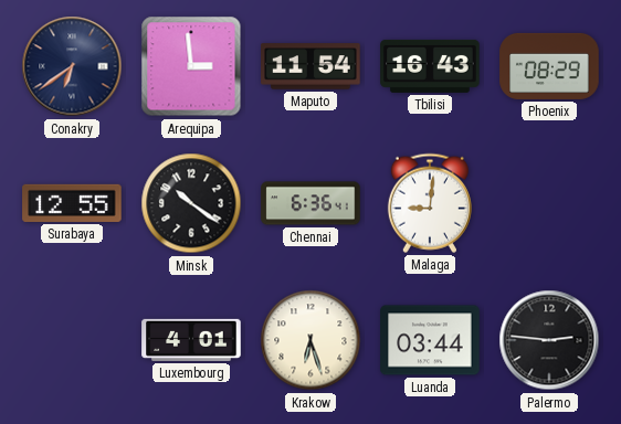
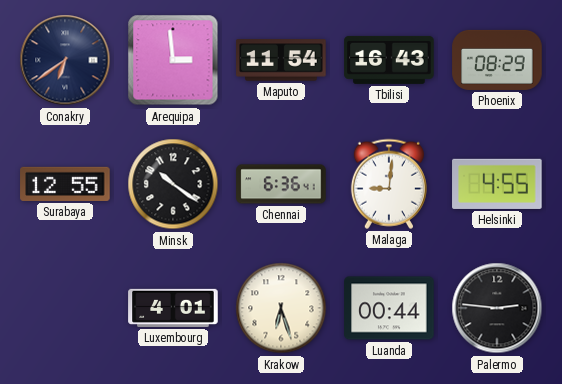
Helsinki: none -> 4:55
Luanda: 03:44 -> 00:44
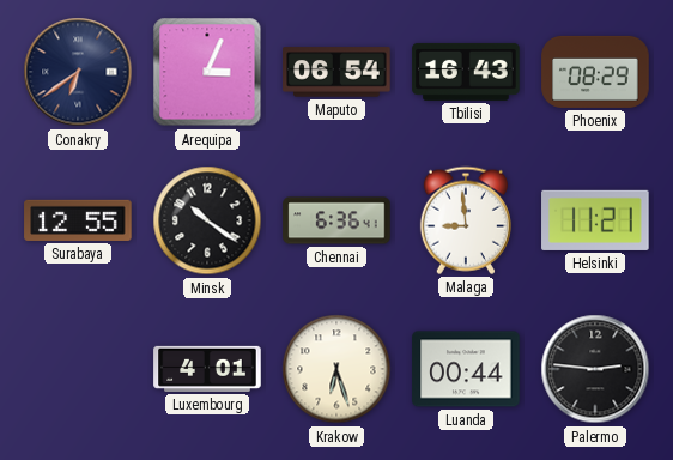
Arequipa: 2:59 -> 3:04
Maputo: 11:54 -> 06:54
Malaga: 9:01 -> 8:59
Helsinki: 4:55 -> 11:21
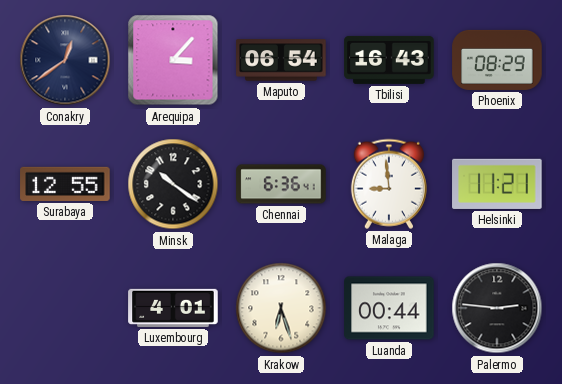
Conakry: 6:39 -> 12:39
Arequipa: 3:04 -> 3:07
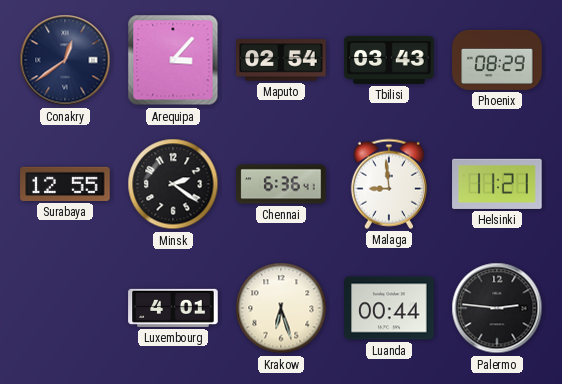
Maputo: 06:54 -> 02:54
Tbilisi: 16:43 -> 03:43
Minsk: 10:21 -> 2:21
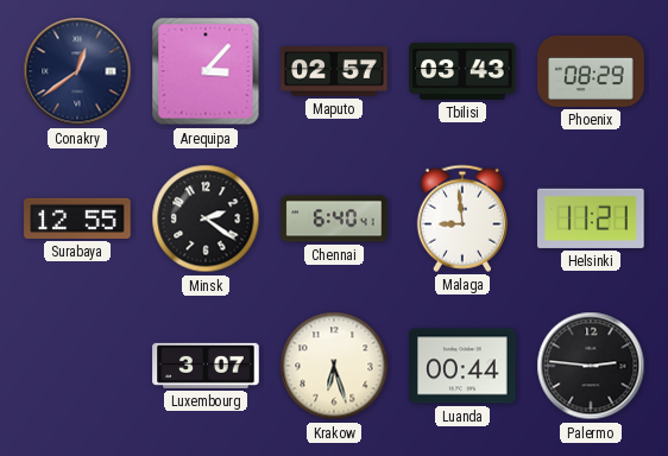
Maputo: 02:54 -> 02:57
Chennai: 6:36 -> 6:40
Luxembourg: 4:01 -> 3:07
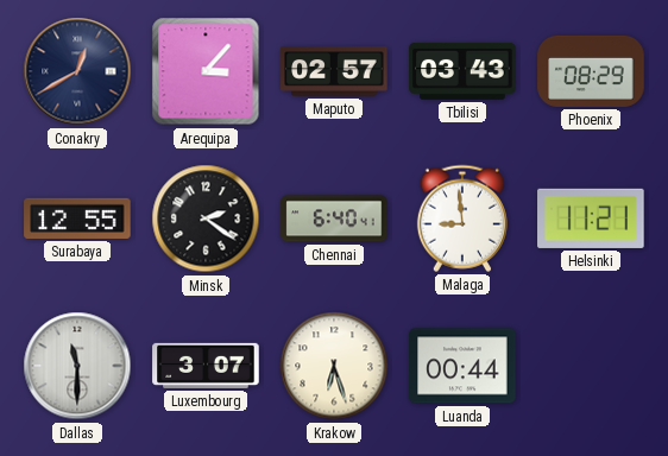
Conakry: 12:39 -> 12:40
Dallas: none -> 11:30
Palermo: 2:46 -> none
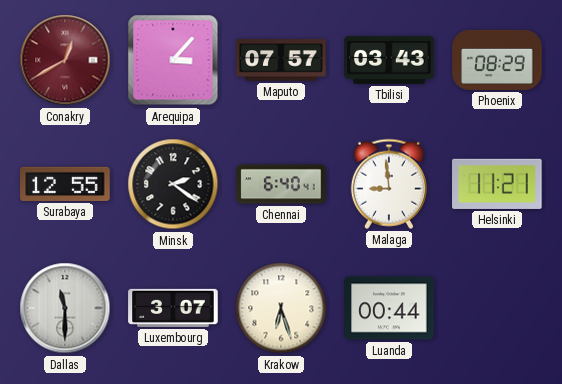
Conakry dial: navy -> burgundy
Maputo: 02:57 -> 07:57
